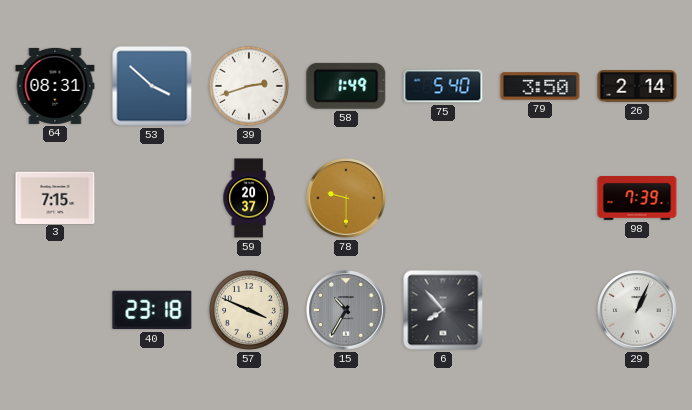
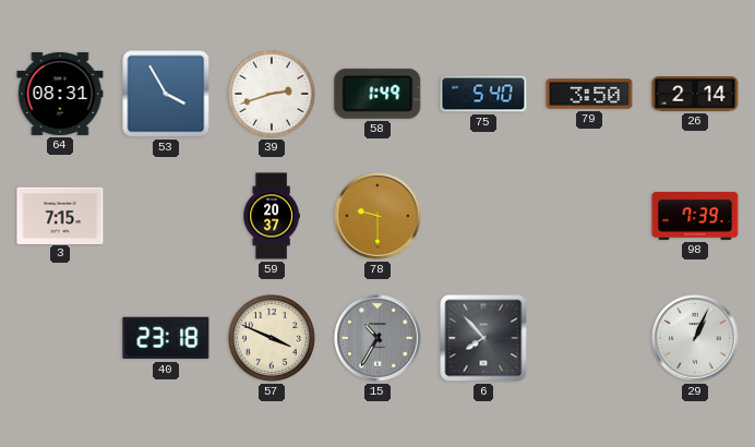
53: 3:52 -> 3:55
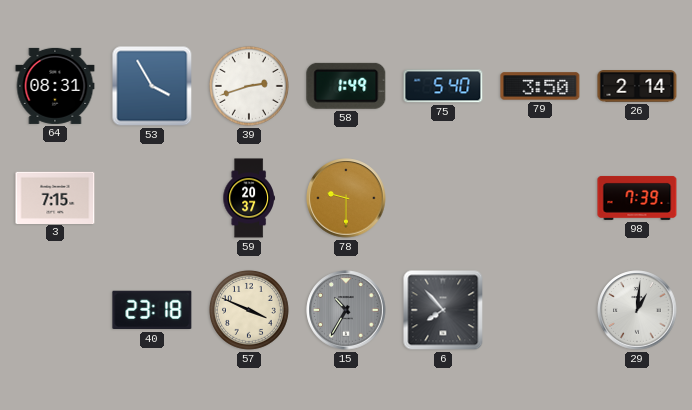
29: 1:04 -> 1:01
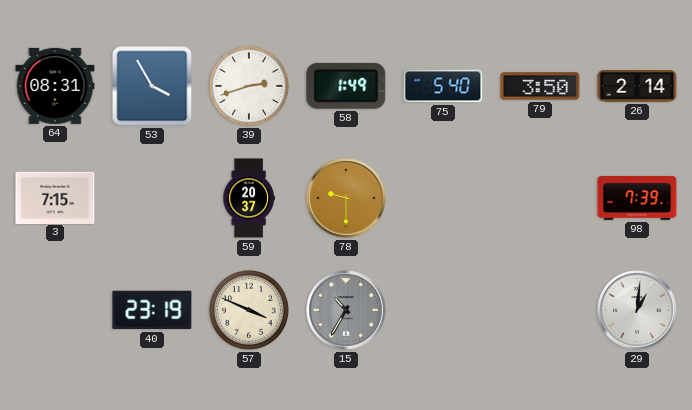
40: 23:18 -> 23:19
6: 7:53 -> none
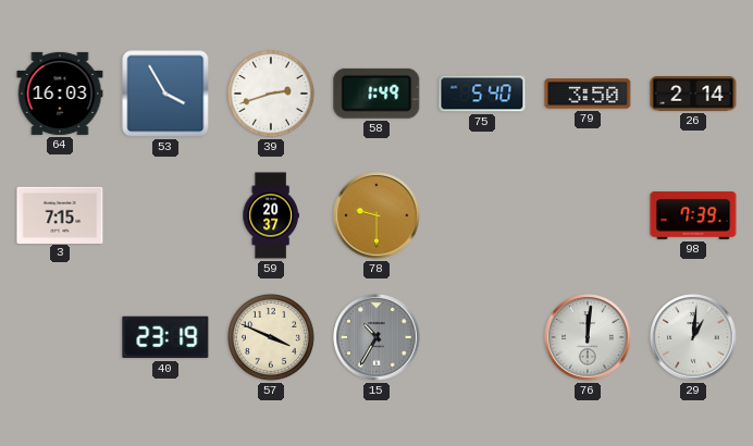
64: 08:31 -> 16:03
76: none -> 12:01
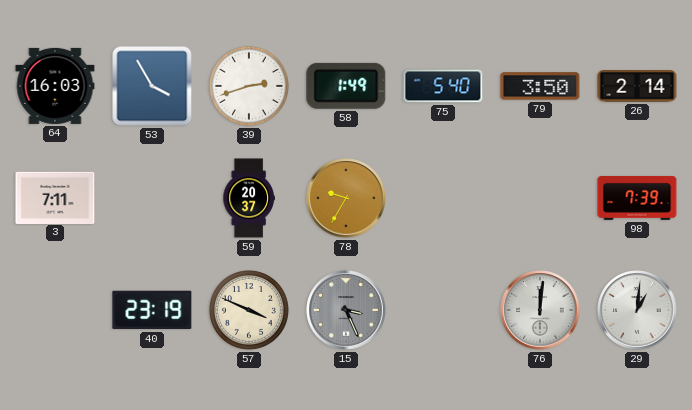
3: 7:15 -> 7:11
78: 9:30 -> 9:35
15: 10:35 -> 3:26
